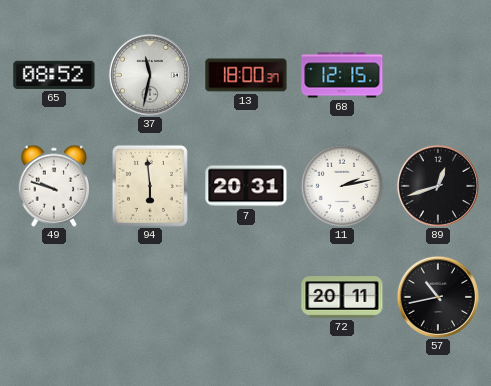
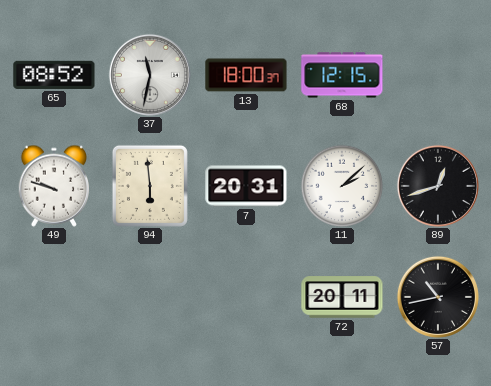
11: 2:13 -> 2:08
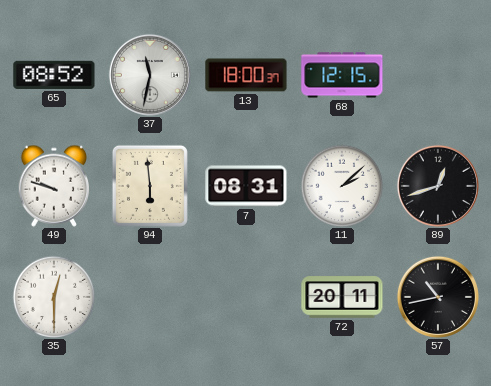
7: 20:31 -> 08:31
35: none -> 12:30
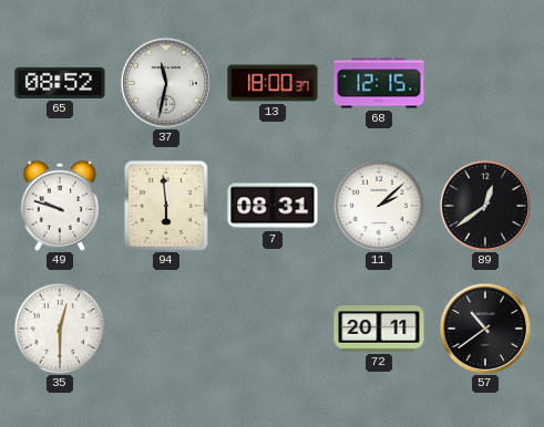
89: 12:42 -> 12:39
57: 10:43 -> 10:39
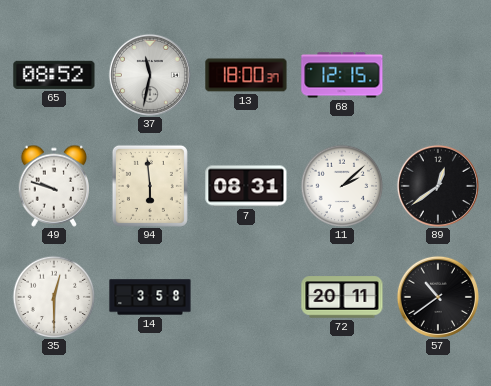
14: none -> 3:58
